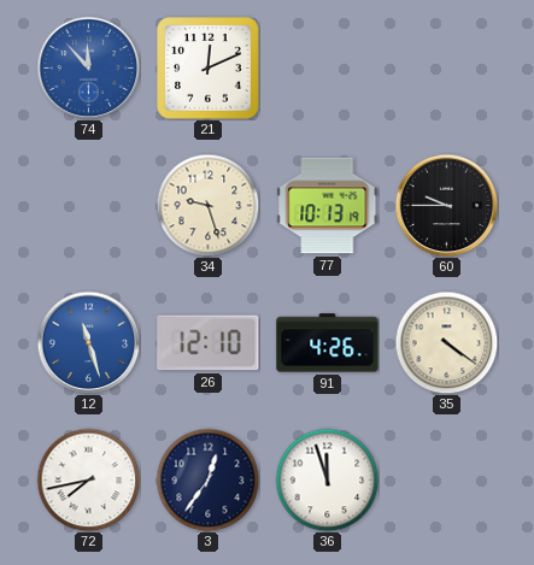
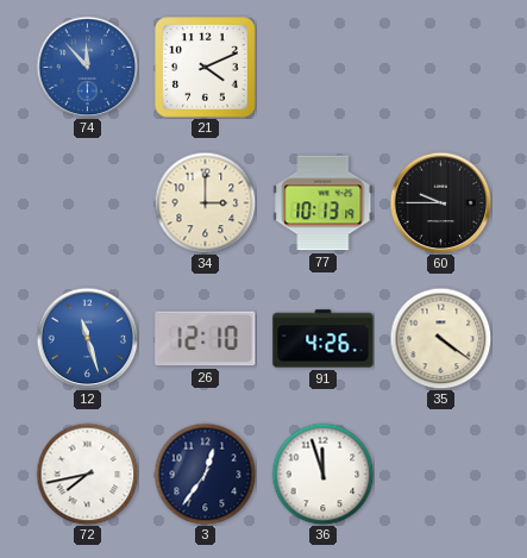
21: 12:11 -> 4:11
34: 9:27 -> 3:00
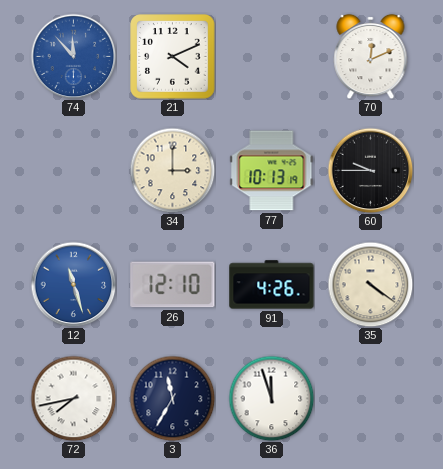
70: none -> 12:11
3: 12:36 -> 11:35
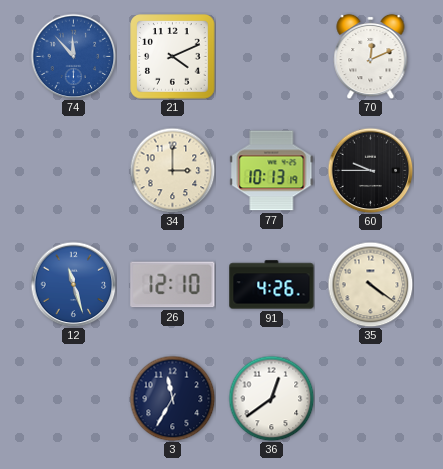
72: 7:43 -> none
36: 11:57 -> 12:39
